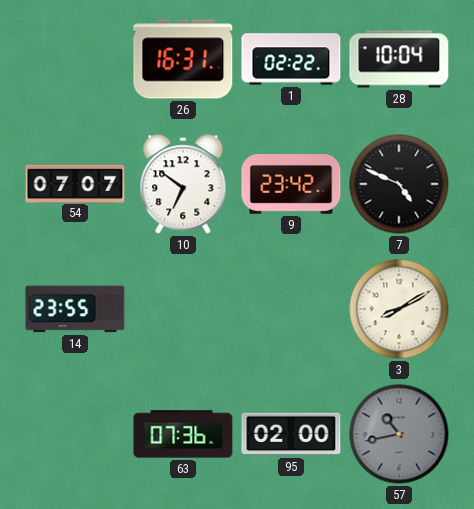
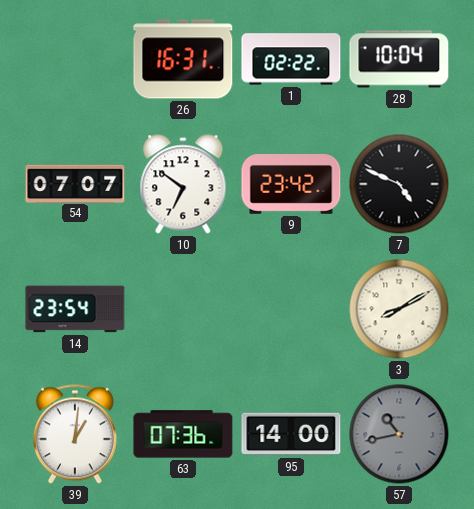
14: 23:55 -> 23:54
39: none -> 1:01
95: 02:00 -> 14:00
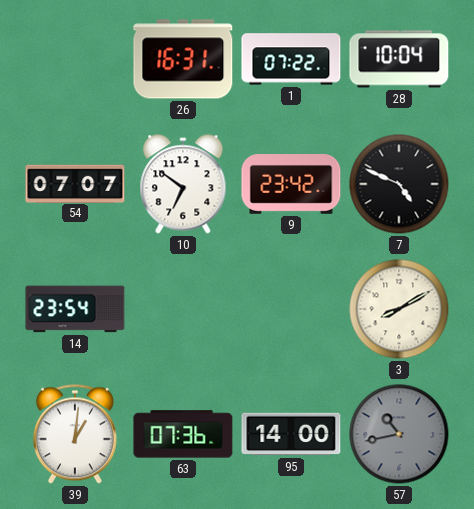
1: 02:22 -> 07:22
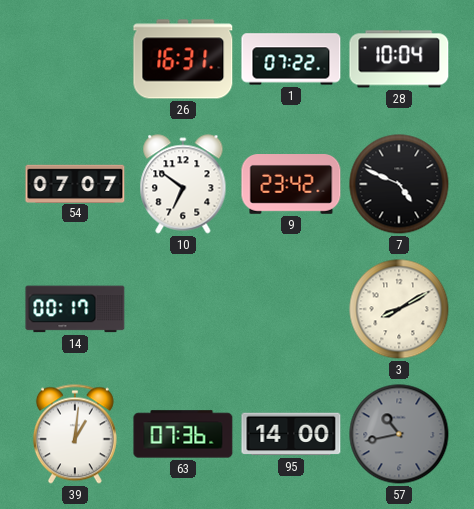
14: 23:54 -> 00:17
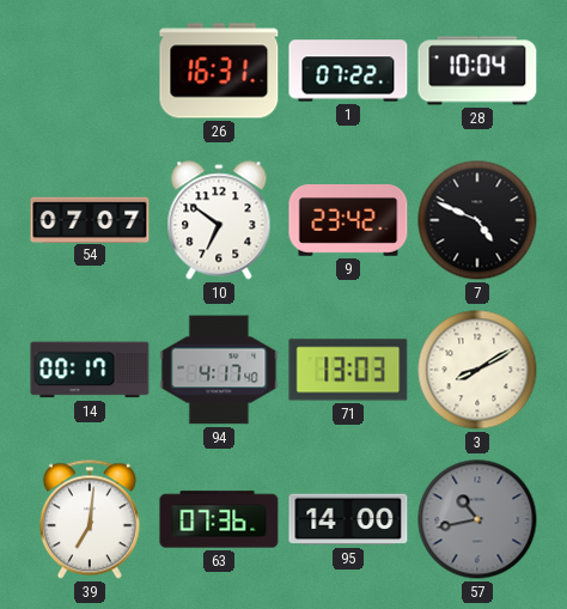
94: none -> 4:17
71: none -> 13:03
39: 1:01 -> 7:01
